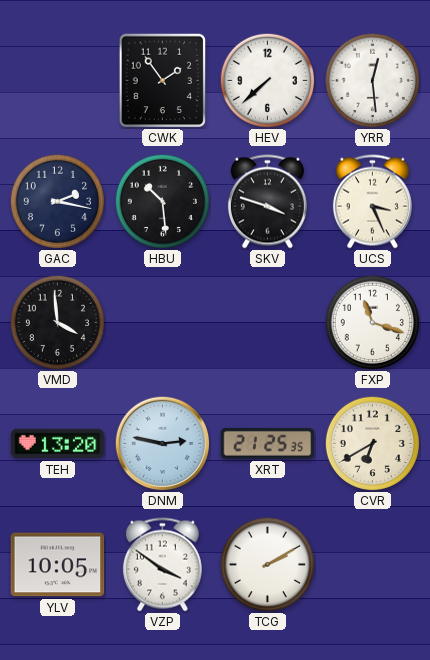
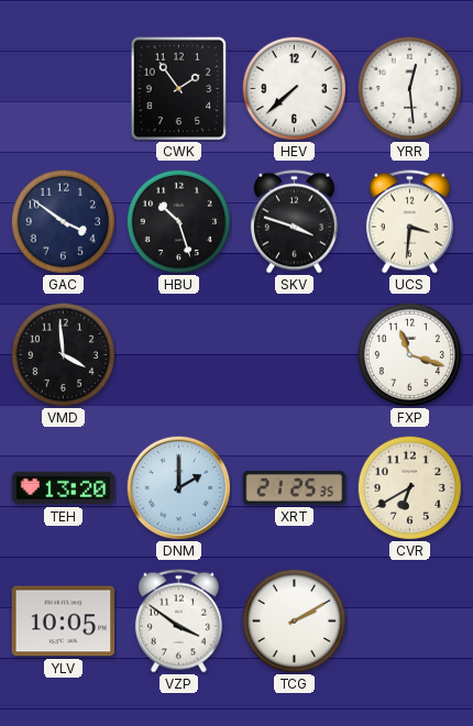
GAC: 2:17 -> 3:51
HBU: 10:29 -> 10:27
UCS: 3:26 -> 3:31
DNM: 2:47 -> 2:00
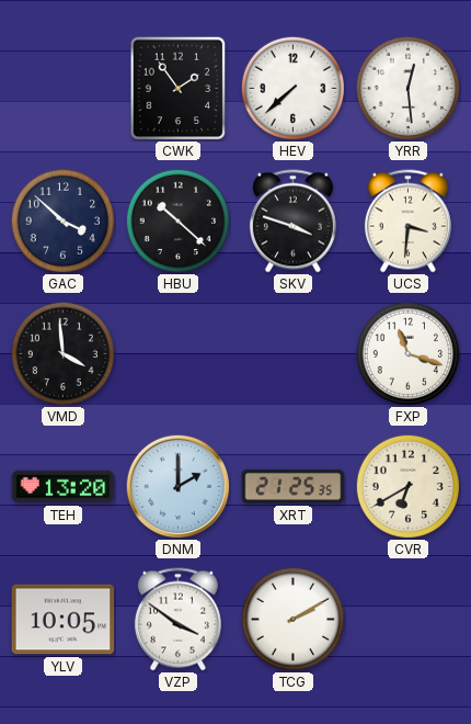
GAC: 3:51 -> 3:52
HBU: 10:27 -> 10:22
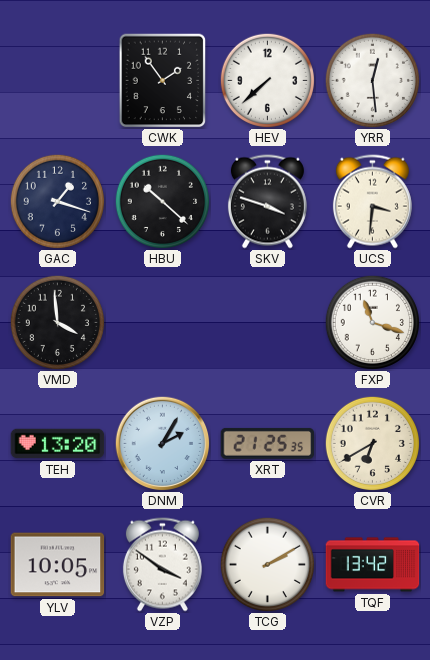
GAC: 3:52 -> 1:18
DNM: 2:00 -> 2:05
TQF: none -> 13:42
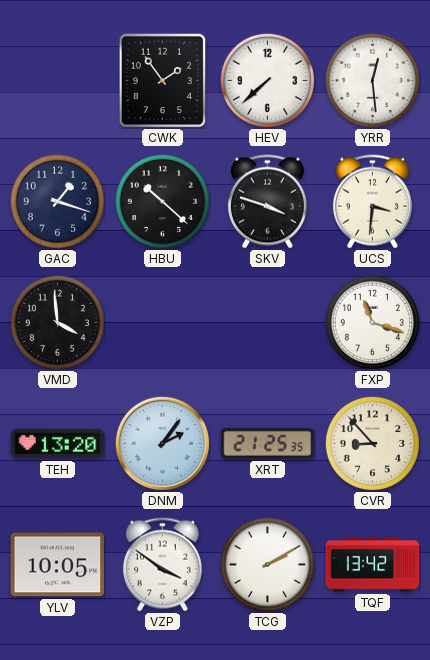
DNM: 2:05 -> 2:06
CVR: 6:40 -> 8:53
